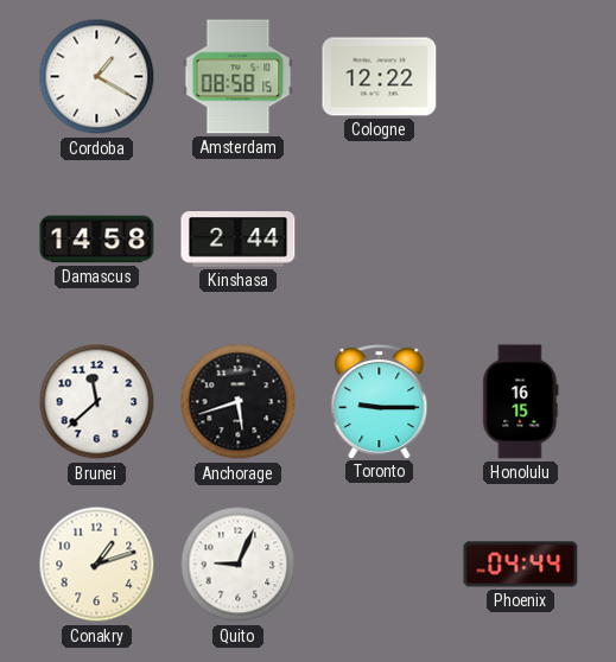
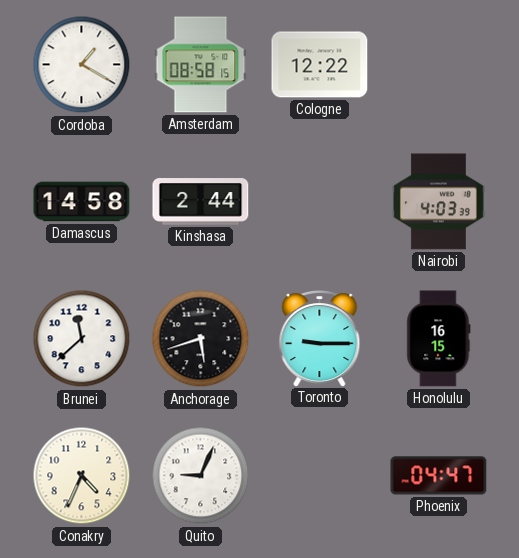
Nairobi: none -> 4:03
Conakry: 1:12 -> 4:34
Phoenix: 04:44 -> 04:47
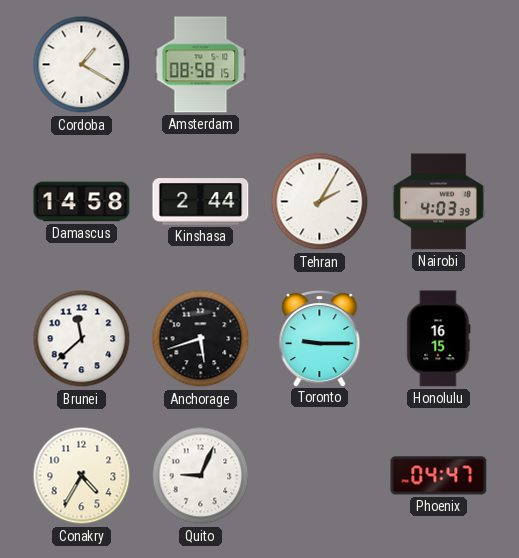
Cologne: 12:22 -> none
Tehran: none -> 2:05
Conakry: 4:34 -> 4:35
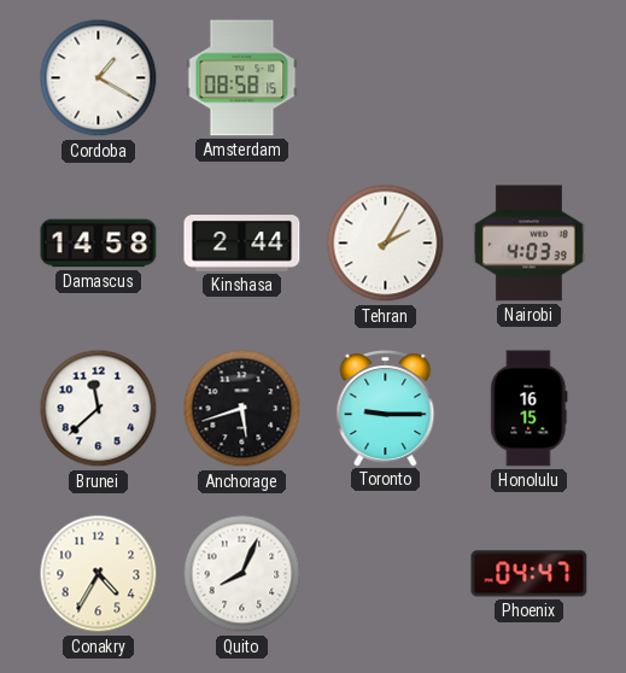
Quito: 9:04 -> 8:04
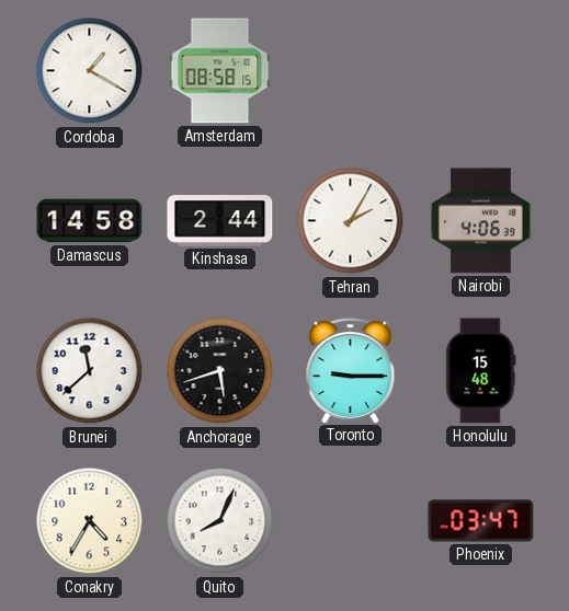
Nairobi: 4:03 -> 4:06
Honolulu: 16:15 -> 15:48
Phoenix: 04:47 -> 03:47
